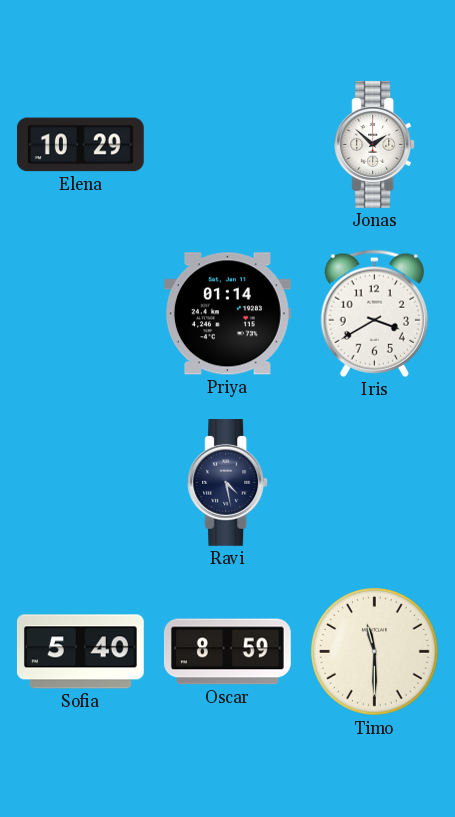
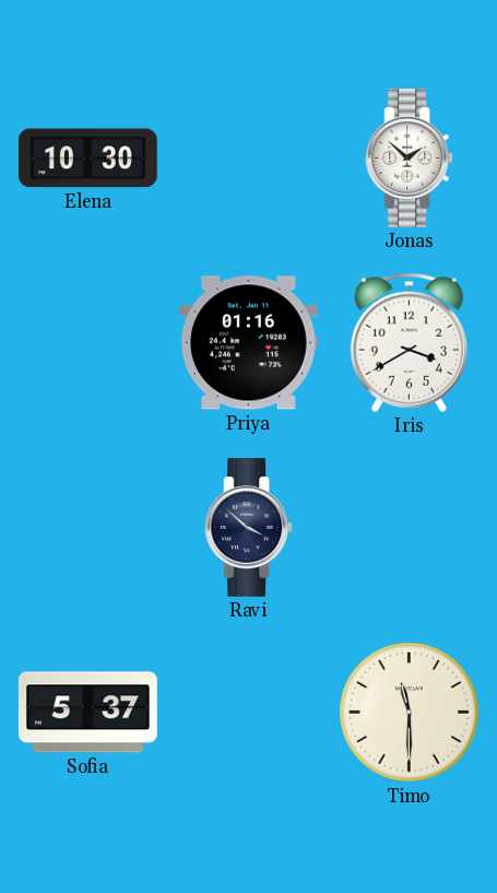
Elena: 10:29 -> 10:30
Priya: 01:14 -> 01:16
Ravi: 4:28 -> 3:52
Sofia: 5:40 -> 5:37
Oscar: 8:59 -> none
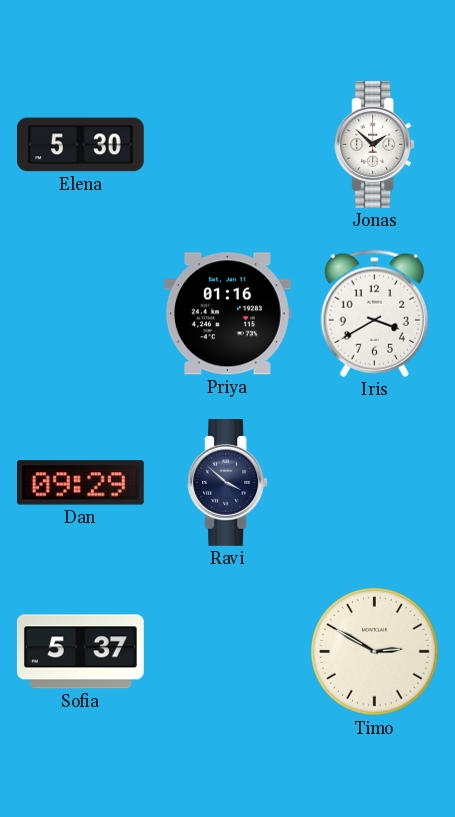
Elena: 10:30 -> 5:30
Dan: none -> 09:29
Timo: 11:30 -> 2:50
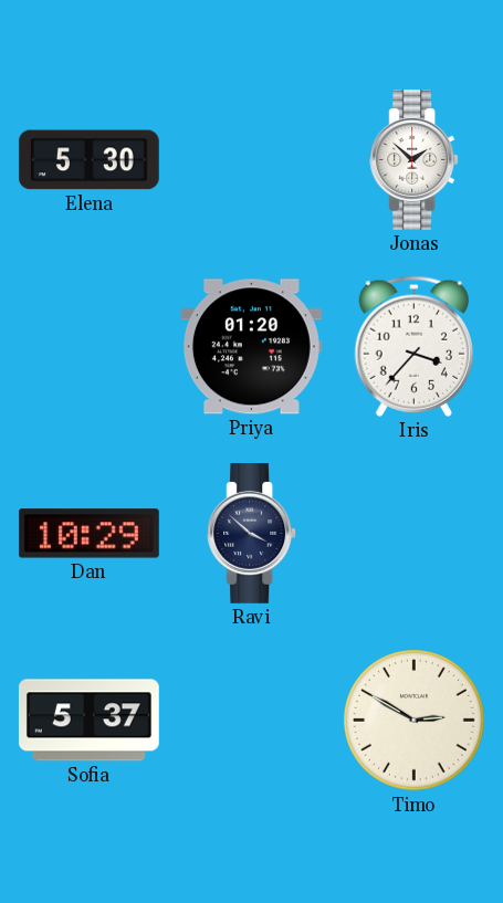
Priya: 01:16 -> 01:20
Iris: 3:40 -> 3:37
Dan: 09:29 -> 10:29
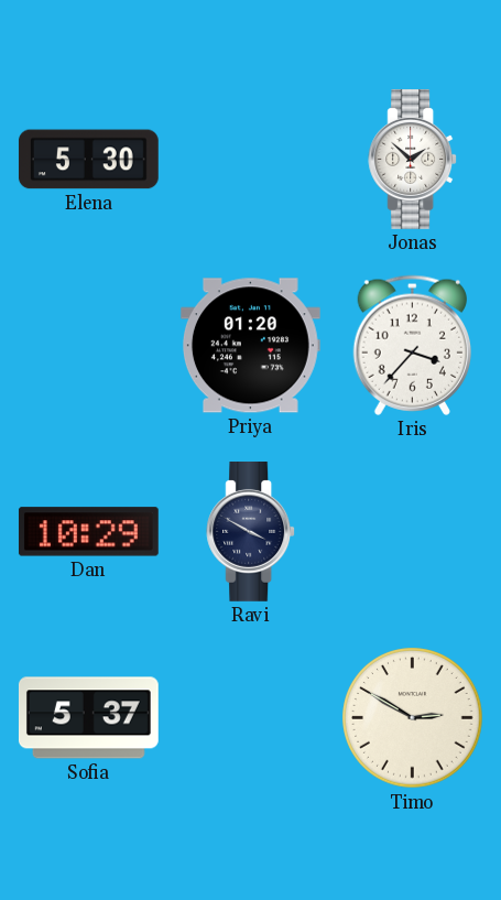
Ravi: 3:52 -> 3:50
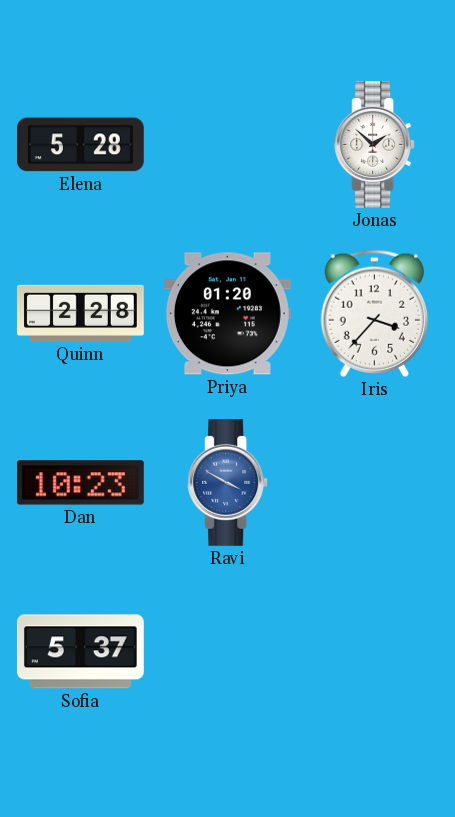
Elena: 5:30 -> 5:28
Quinn: none -> 2:28
Dan: 10:29 -> 10:23
Ravi dial: navy -> blue
Timo: 2:50 -> none
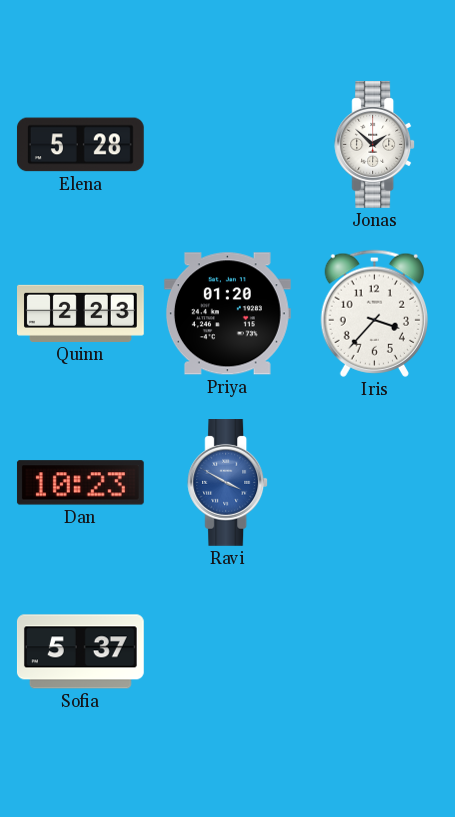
Quinn: 2:28 -> 2:23
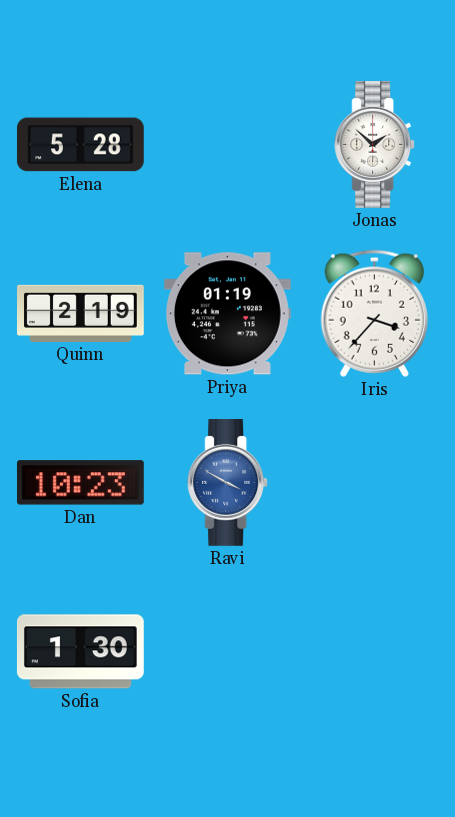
Quinn: 2:23 -> 2:19
Priya: 01:20 -> 01:19
Sofia: 5:37 -> 1:30
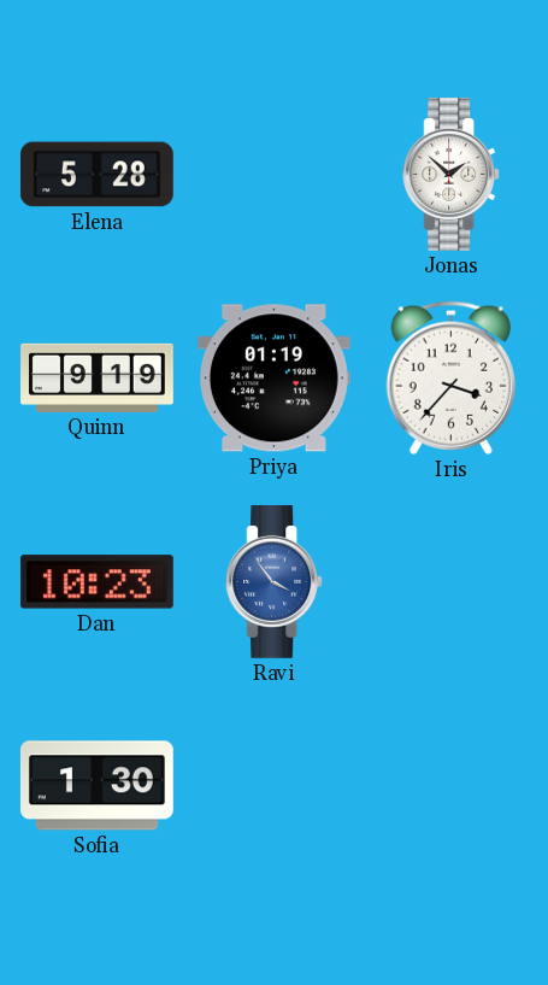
Quinn: 2:19 -> 9:19
Ravi: 3:50 -> 3:54
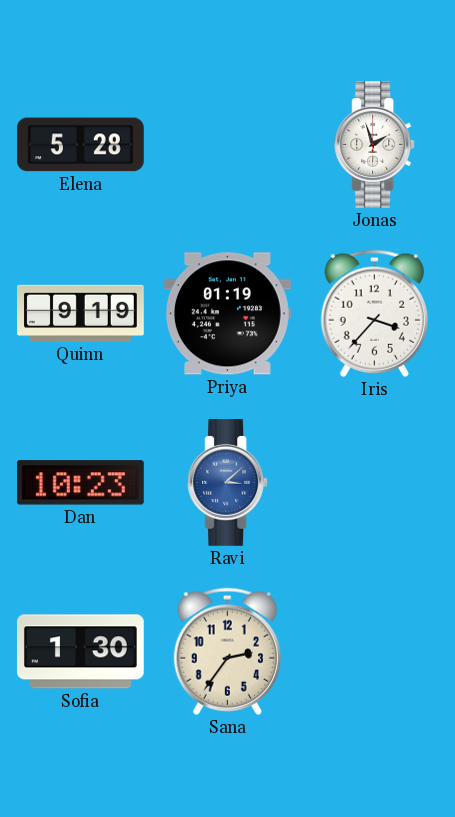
Jonas: 1:52 -> 1:57
Ravi: 3:54 -> 3:08
Sana: none -> 2:36
